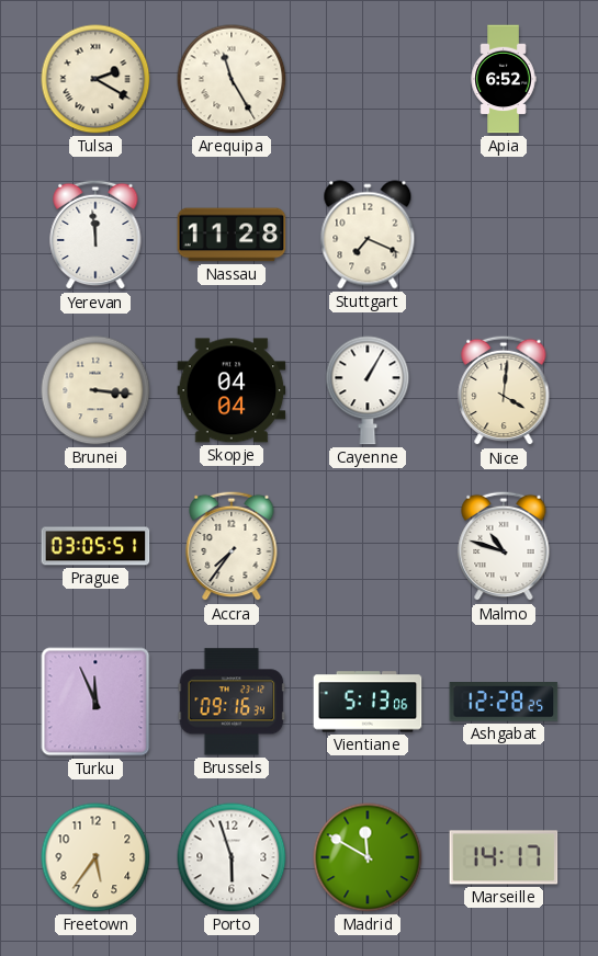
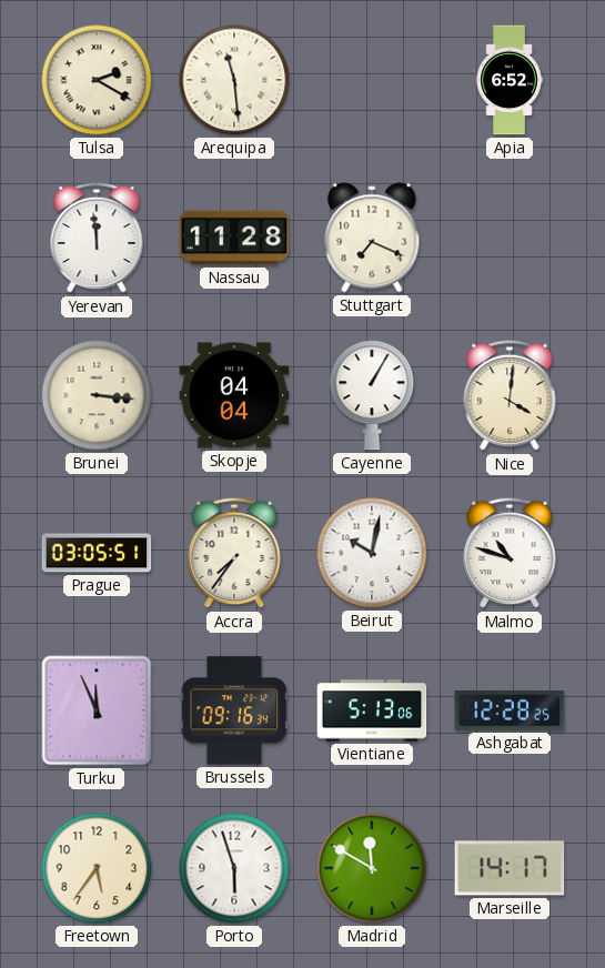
Arequipa: 11:25 -> 11:29
Beirut: none -> 10:02
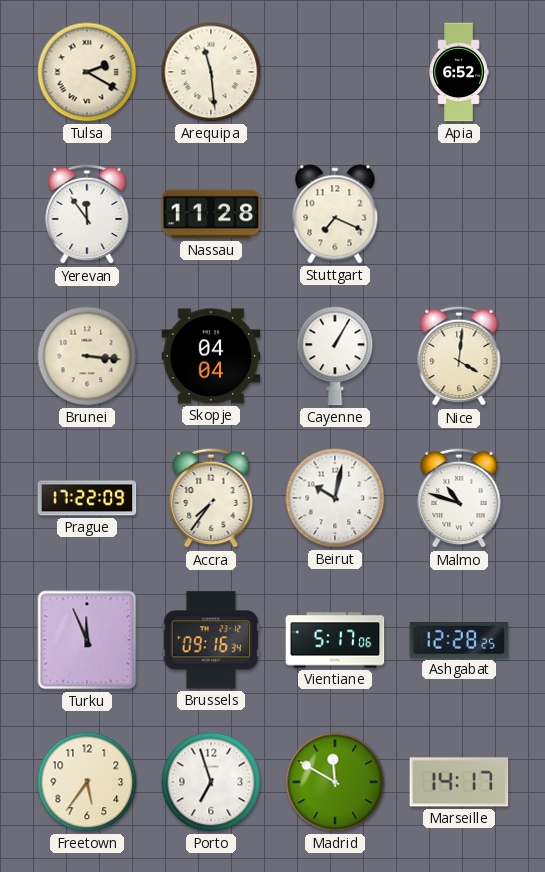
Yerevan: 11:59 -> 11:54
Prague: 03:05 -> 17:22
Vientiane: 5:13 -> 5:17
Porto: 5:57 -> 6:57
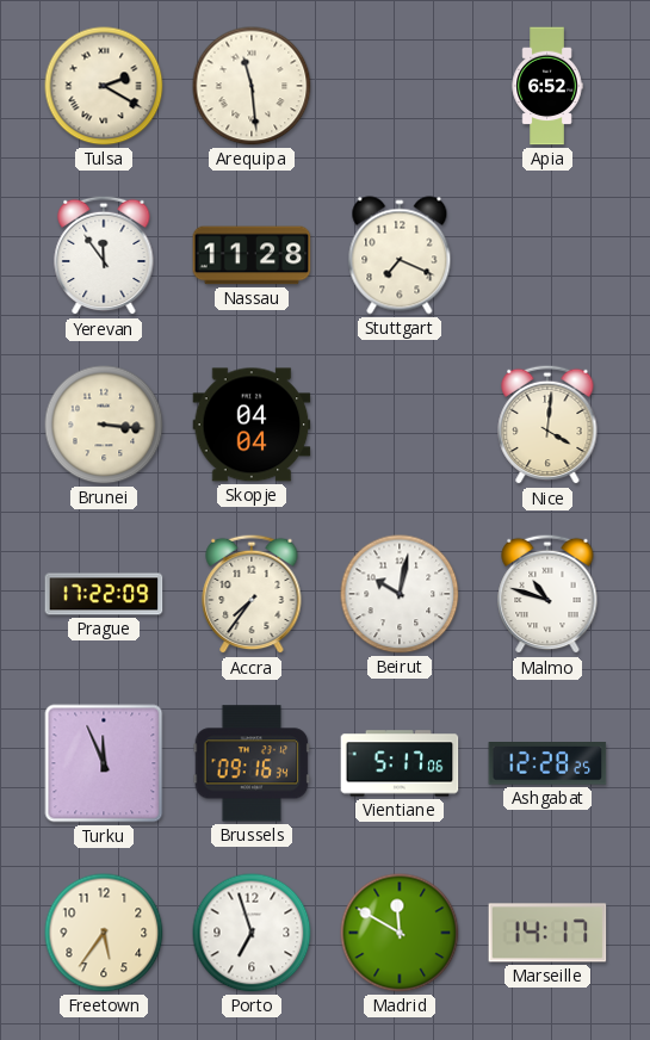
Cayenne: 1:05 -> none
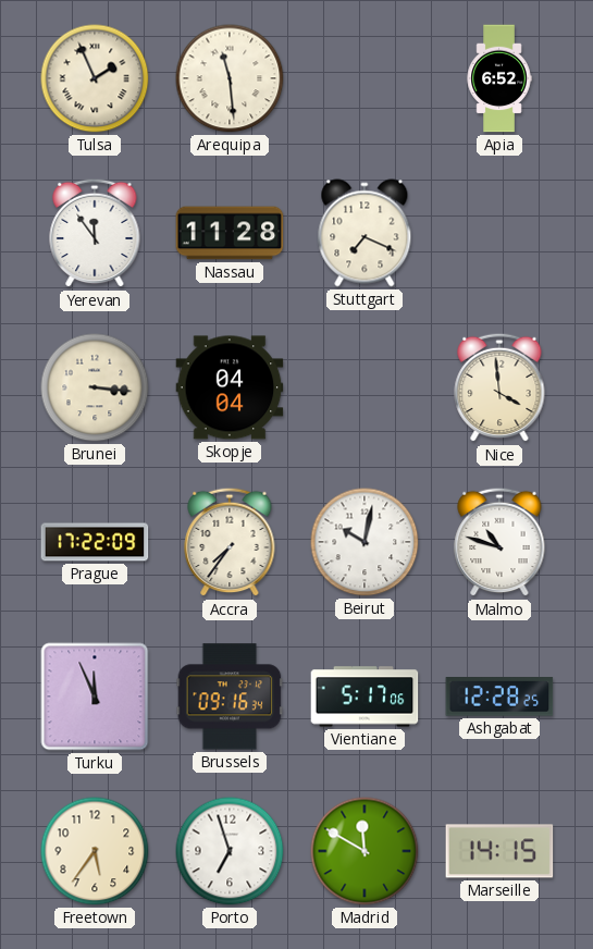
Tulsa: 2:20 -> 1:56
Nice: 4:01 -> 3:59
Marseille: 14:17 -> 14:15
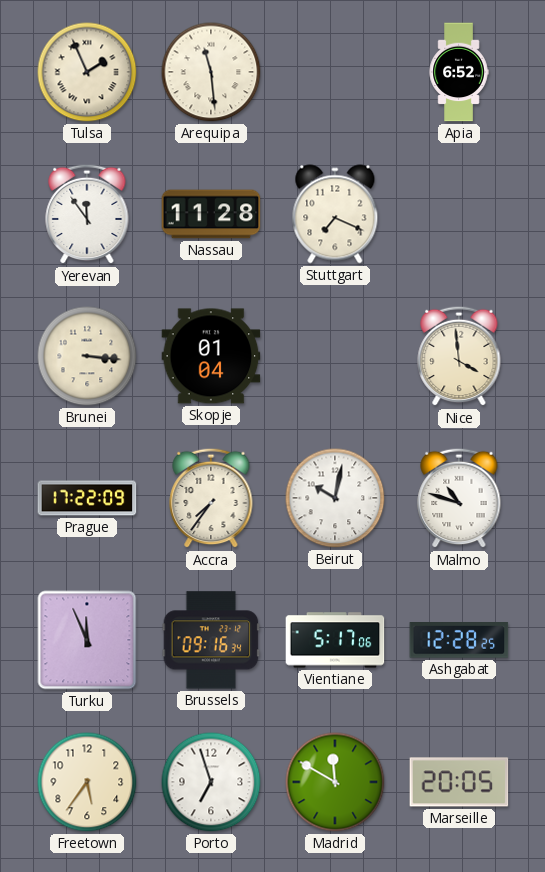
Skopje: 04:04 -> 01:04
Marseille: 14:15 -> 20:05
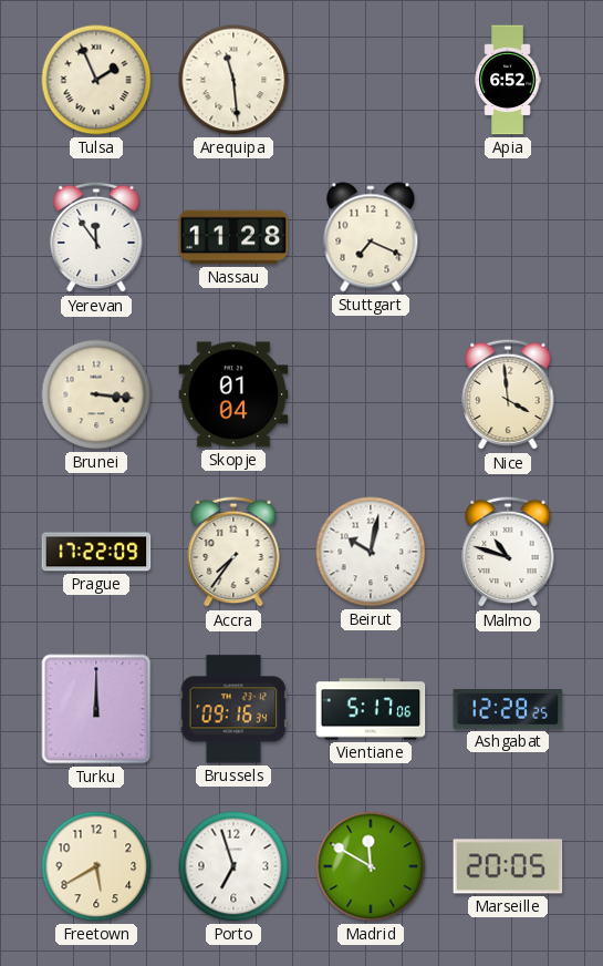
Turku: 11:56 -> 12:00
Freetown: 5:36 -> 5:40
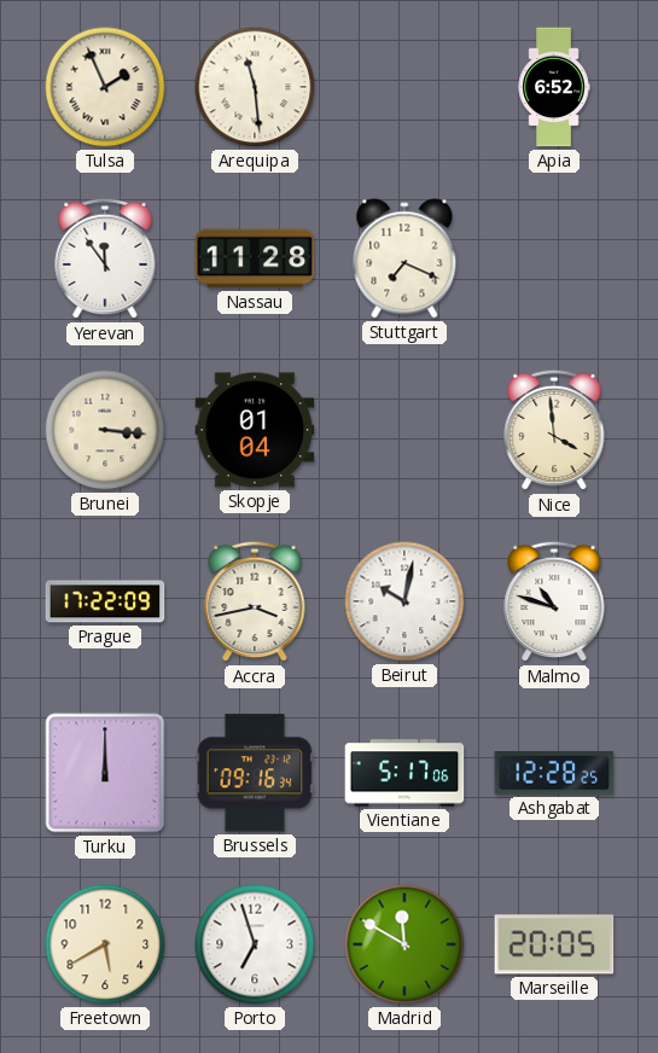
Accra: 7:36 -> 3:43
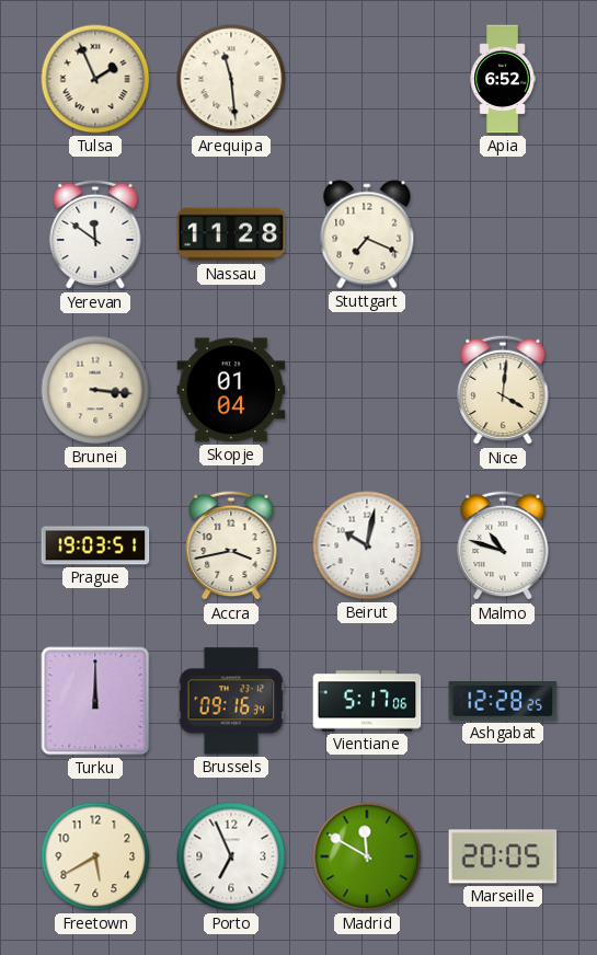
Yerevan: 11:54 -> 11:51
Nice: 3:59 -> 4:01
Prague: 17:22 -> 19:03
Porto: 6:57 -> 6:56
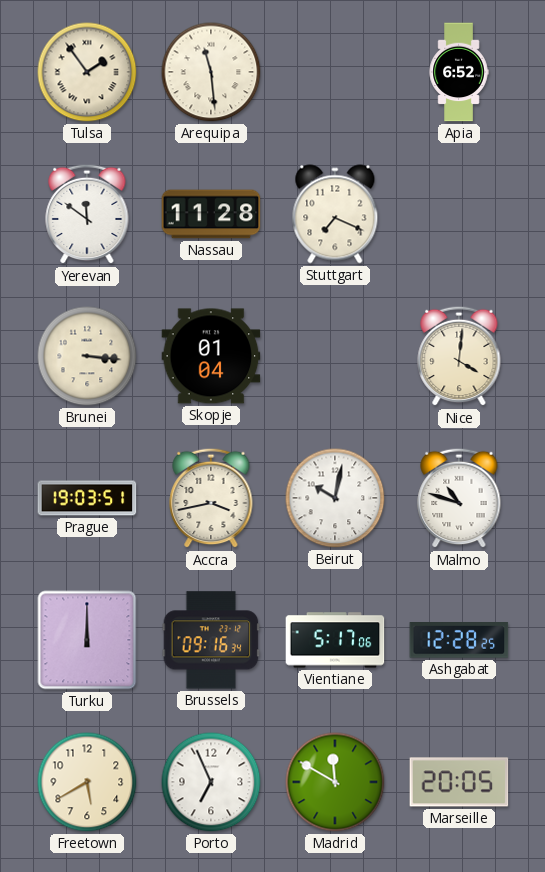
Tulsa: 1:56 -> 1:54
